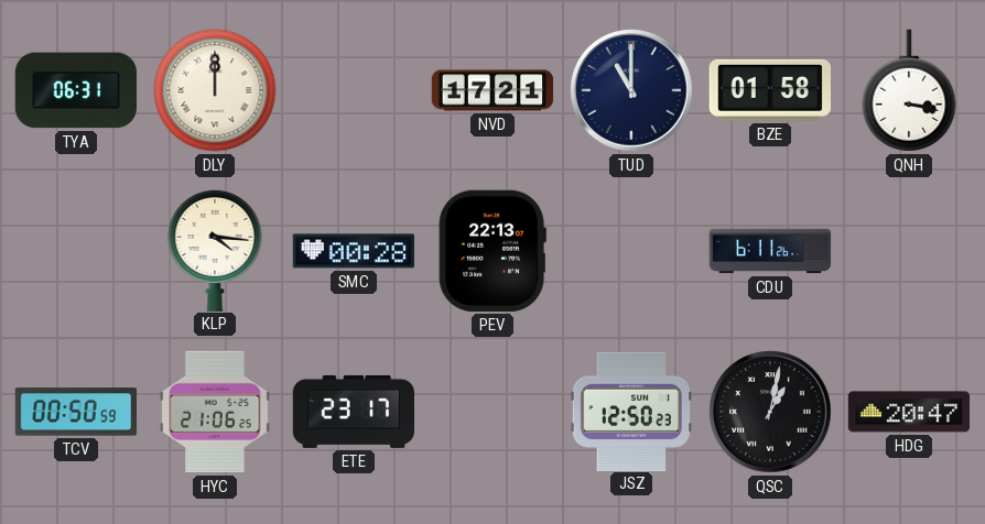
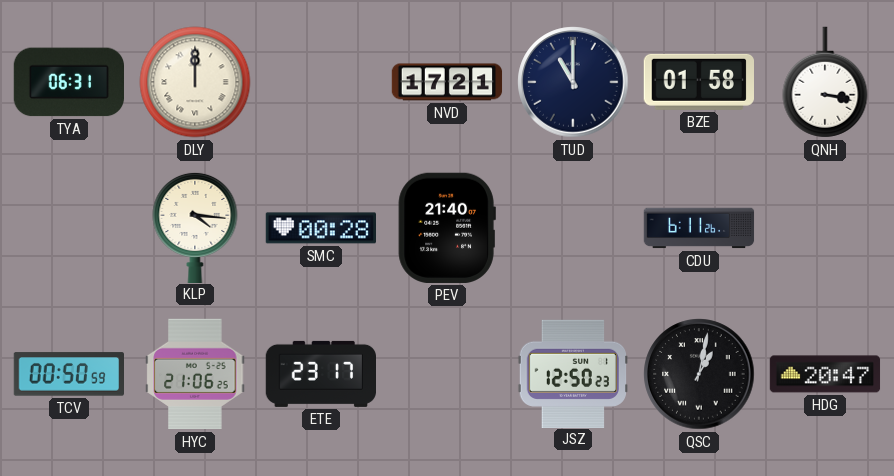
PEV: 22:13 -> 21:40
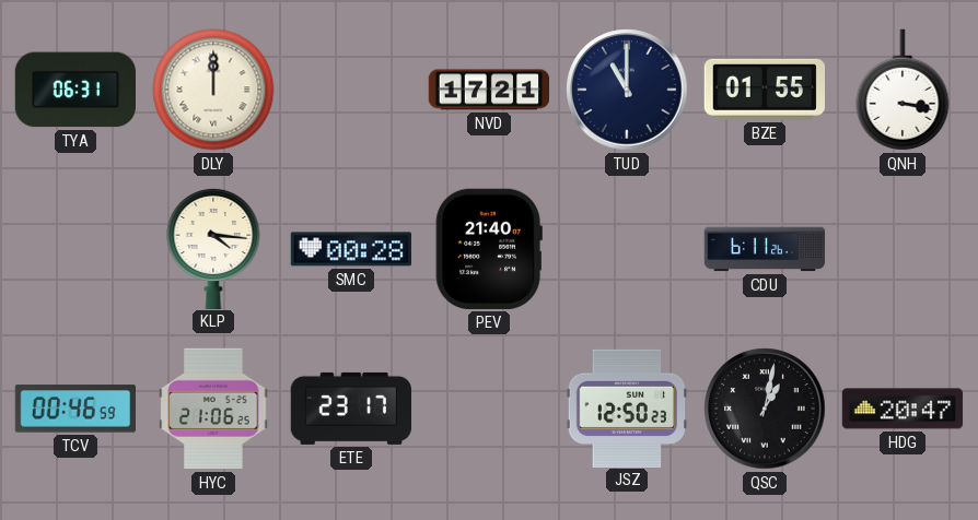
BZE: 01:58 -> 01:55
TCV: 00:50 -> 00:46
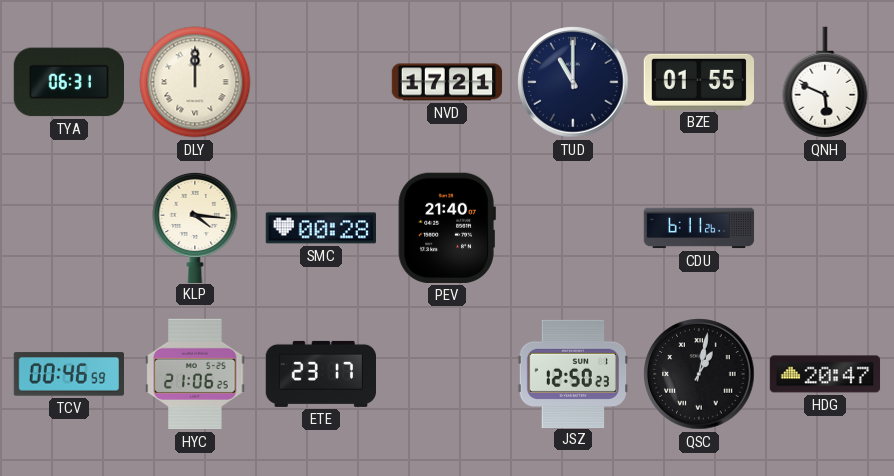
QNH: 3:17 -> 5:49
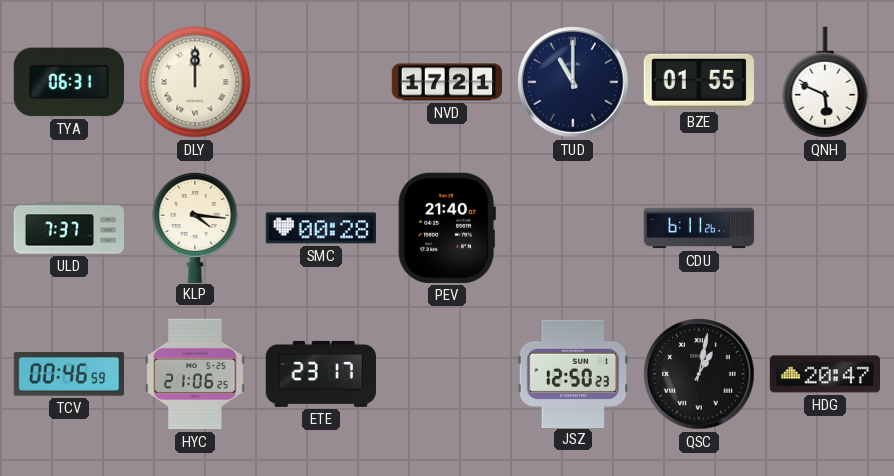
ULD: none -> 7:37
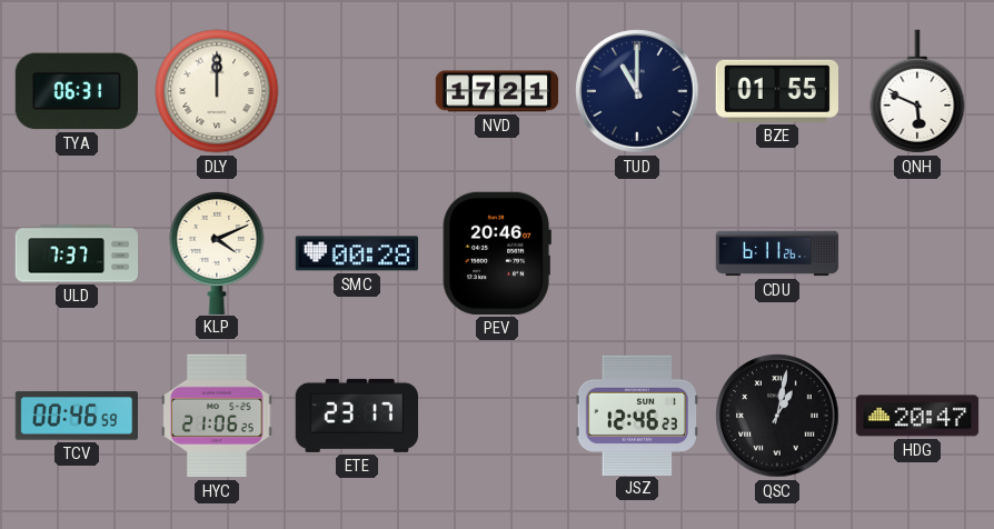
KLP: 4:16 -> 4:11
PEV: 21:40 -> 20:46
JSZ: 12:50 -> 12:46
